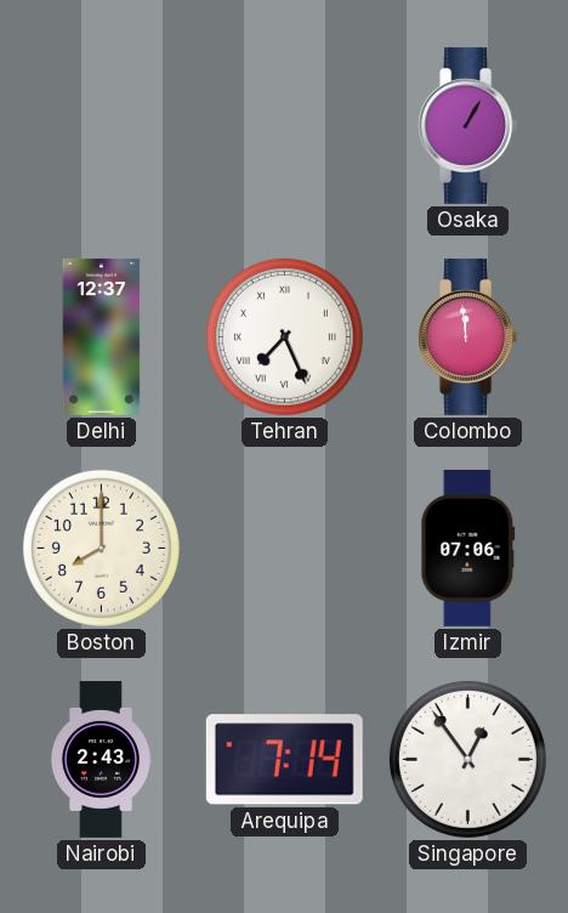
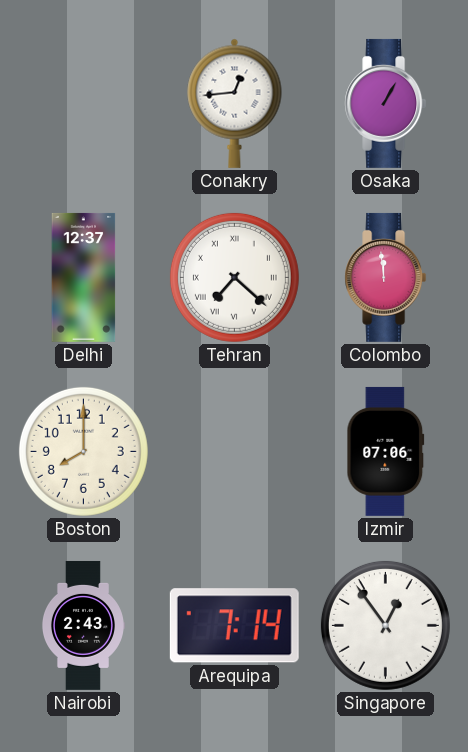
Conakry: none -> 12:44
Tehran: 7:26 -> 7:22
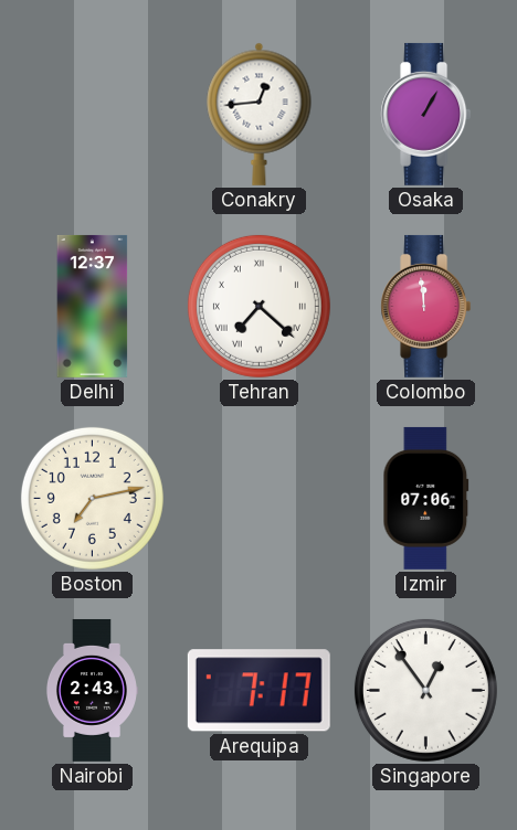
Boston: 8:00 -> 7:13
Arequipa: 7:14 -> 7:17
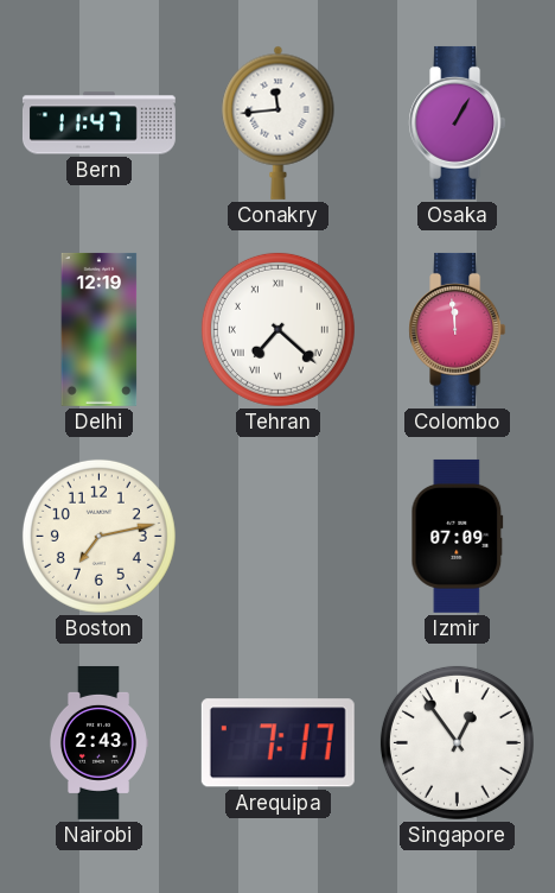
Bern: none -> 11:47
Conakry: 12:44 -> 11:44
Delhi: 12:37 -> 12:19
Izmir: 07:06 -> 07:09
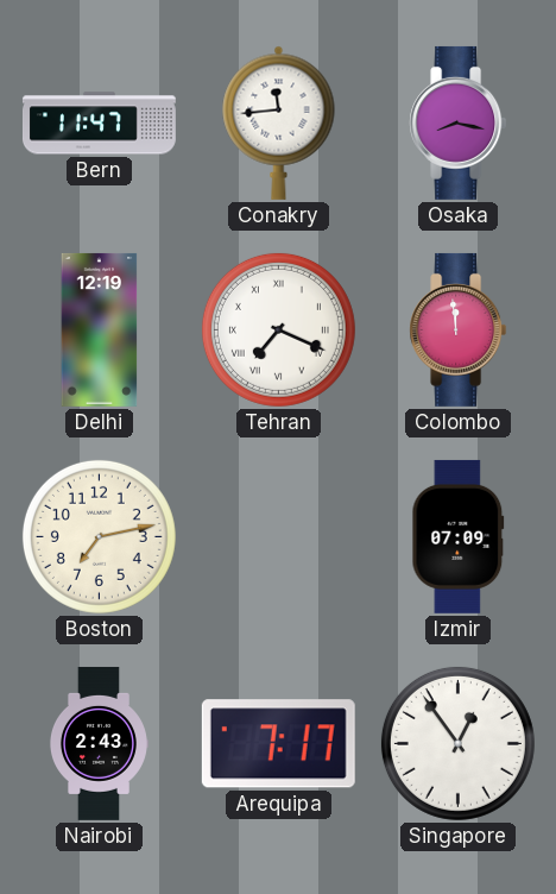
Osaka: 1:05 -> 8:17
Tehran: 7:22 -> 7:19
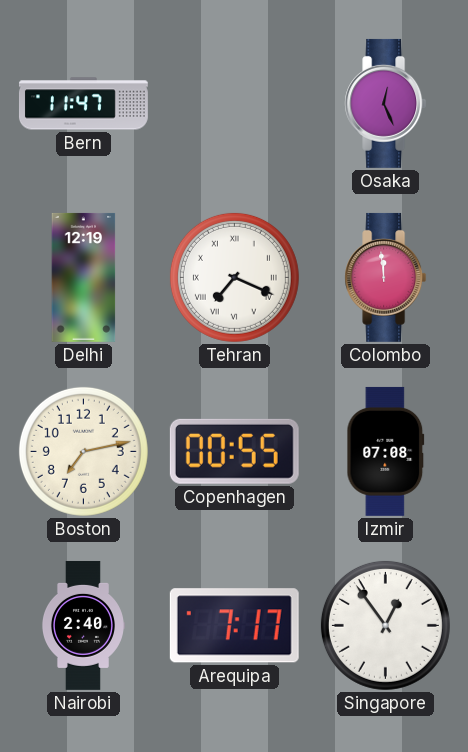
Conakry: 11:44 -> none
Osaka: 8:17 -> 12:26
Copenhagen: none -> 00:55
Izmir: 07:09 -> 07:08
Nairobi: 2:43 -> 2:40
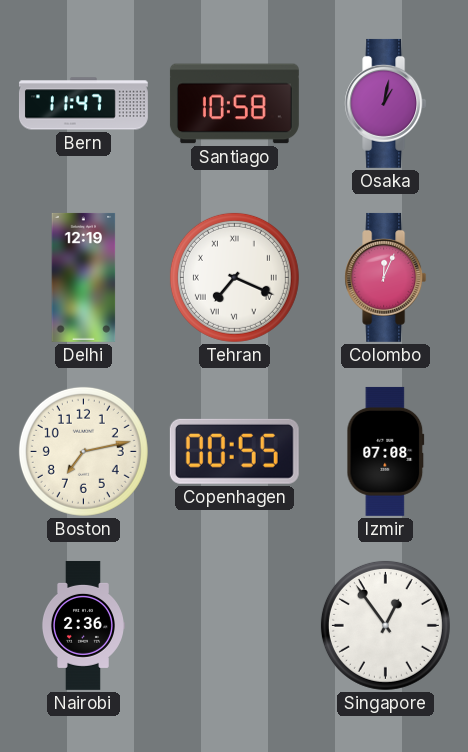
Santiago: none -> 10:58
Osaka: 12:26 -> 1:02
Colombo: 11:59 -> 12:04
Nairobi: 2:40 -> 2:36
Arequipa: 7:17 -> none
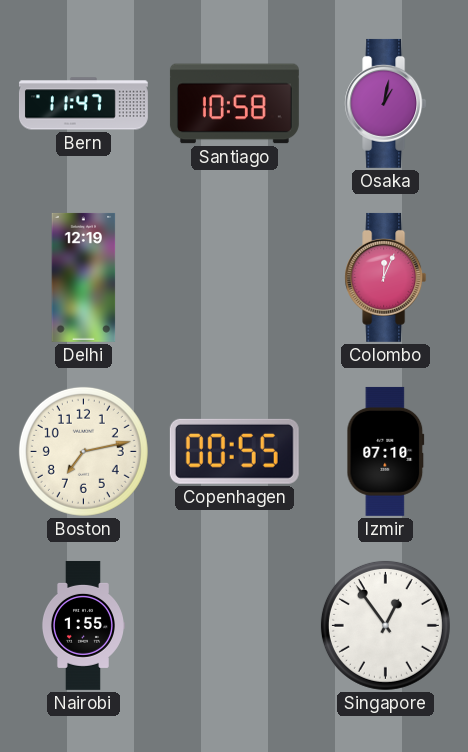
Tehran: 7:19 -> none
Izmir: 07:08 -> 07:10
Nairobi: 2:36 -> 1:55
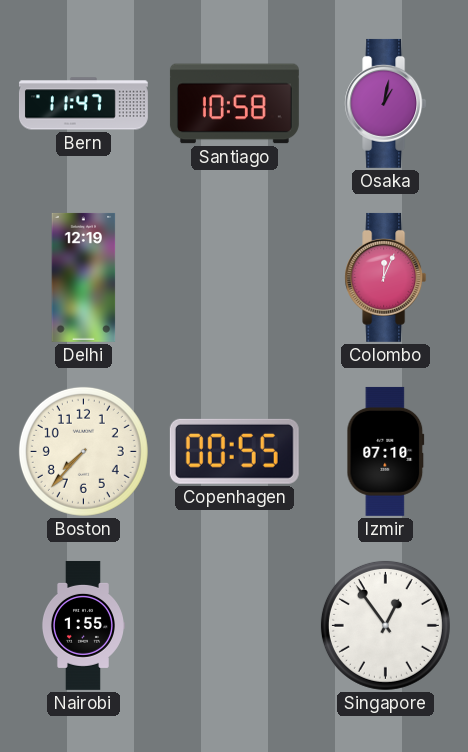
Boston: 7:13 -> 7:37
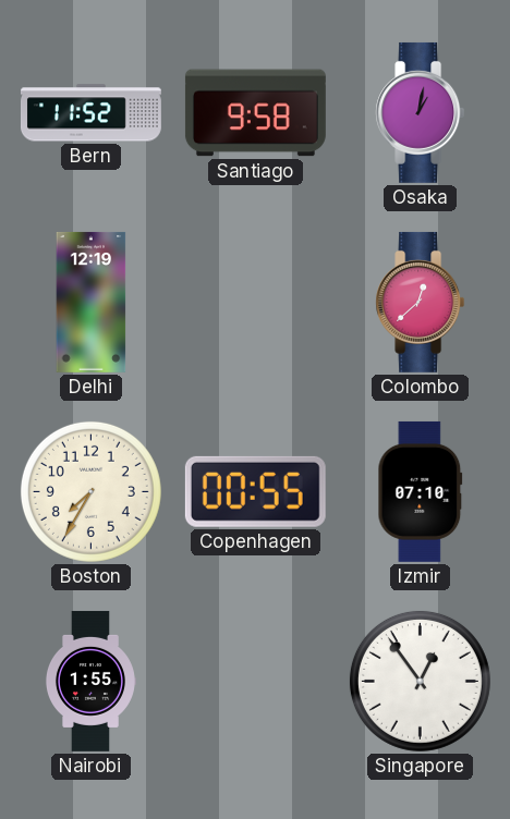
Bern: 11:47 -> 11:52
Santiago: 10:58 -> 9:58
Colombo: 12:04 -> 12:38
Boston: 7:37 -> 7:35
